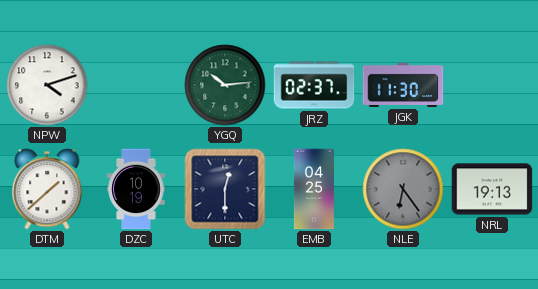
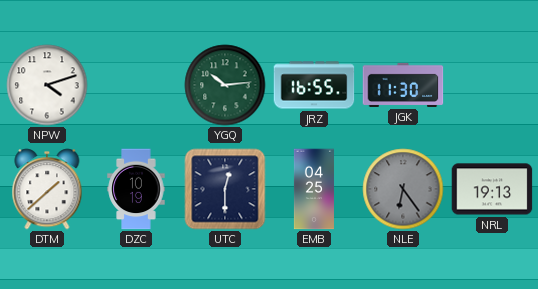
JRZ: 02:37 -> 16:55
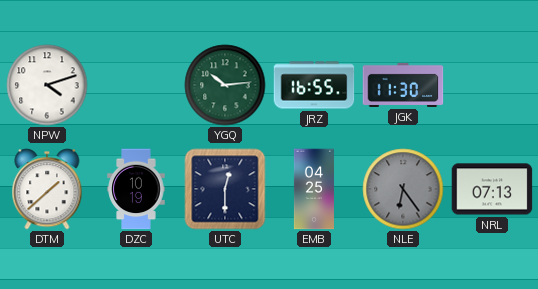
NRL: 19:13 -> 07:13
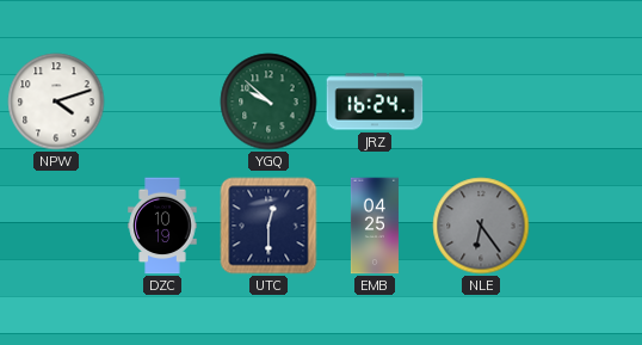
YGQ: 10:14 -> 9:52
JRZ: 16:55 -> 16:24
JGK: 11:30 -> none
DTM: 1:38 -> none
NRL: 07:13 -> none
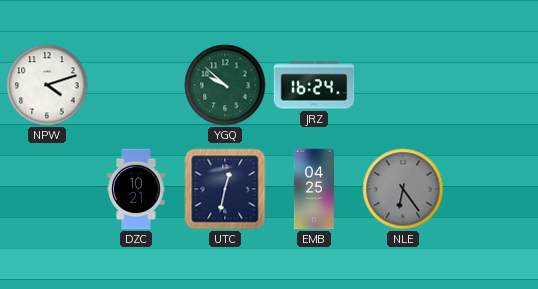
DZC: 10:19 -> 10:21
UTC: 12:30 -> 12:32
